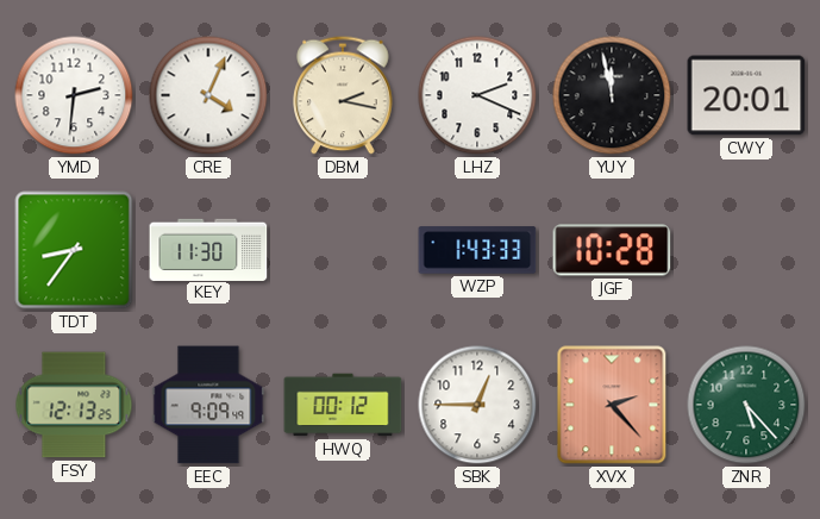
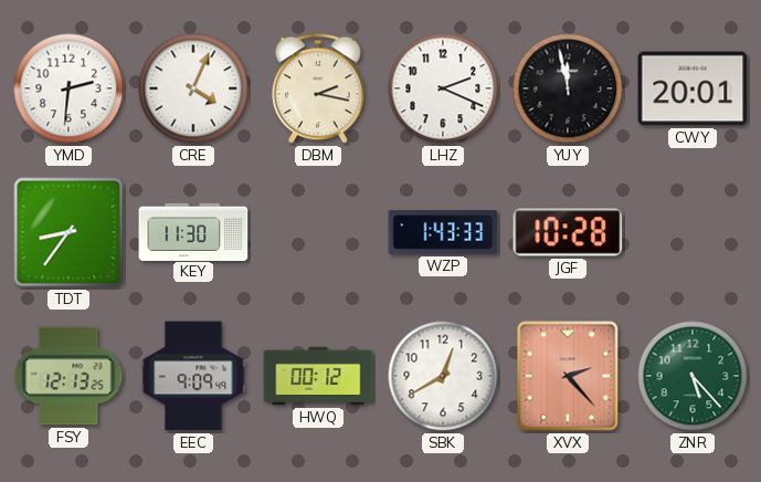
SBK: 12:45 -> 12:40
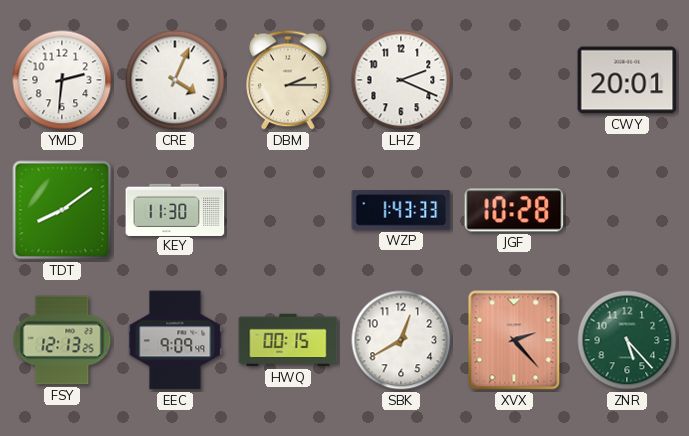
DBM: 2:17 -> 2:15
YUY: 11:58 -> none
TDT: 8:36 -> 8:09
HWQ: 00:12 -> 00:15
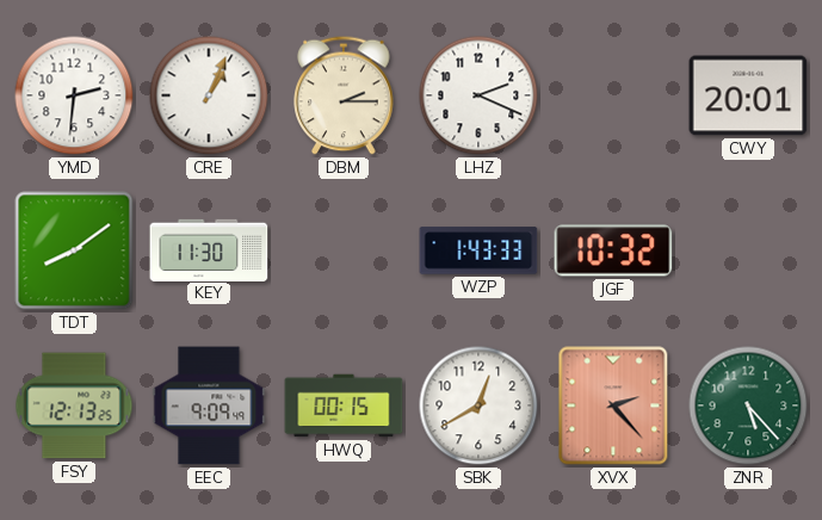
CRE: 4:04 -> 1:04
JGF: 10:28 -> 10:32
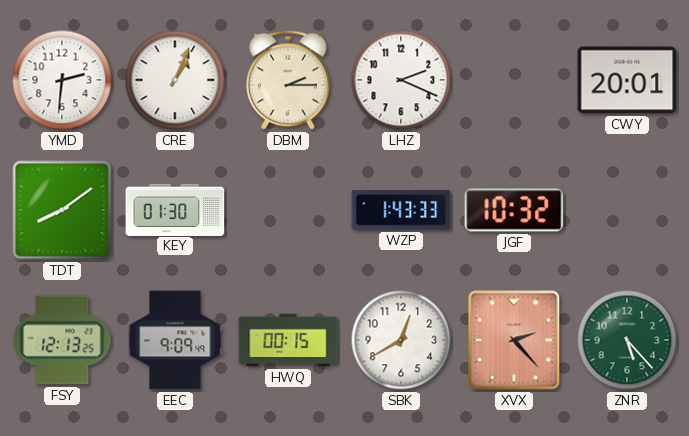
KEY: 11:30 -> 01:30
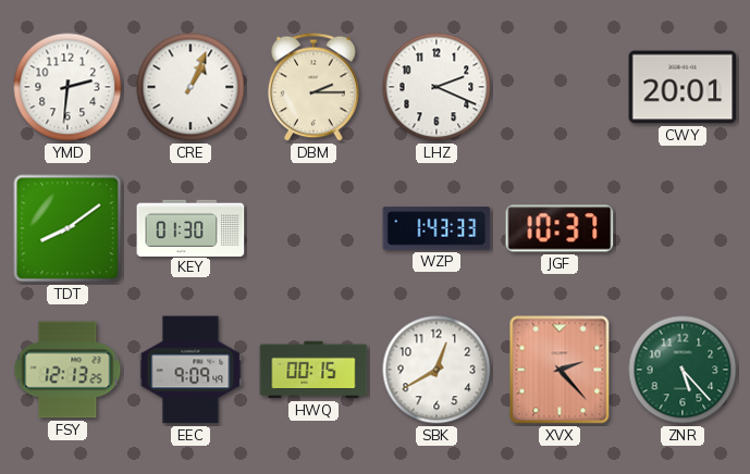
JGF: 10:32 -> 10:37
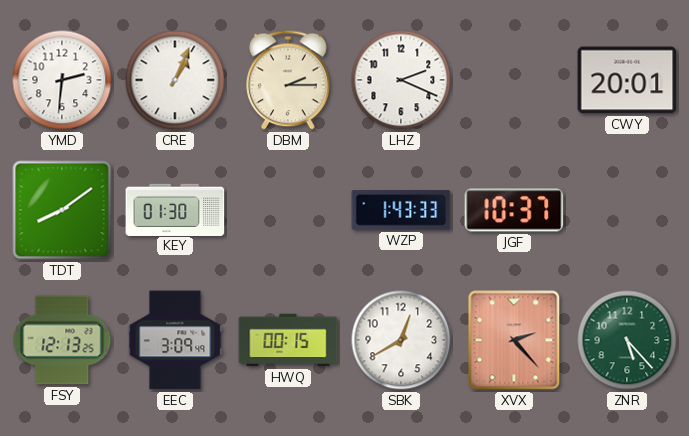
EEC: 9:09 -> 3:09
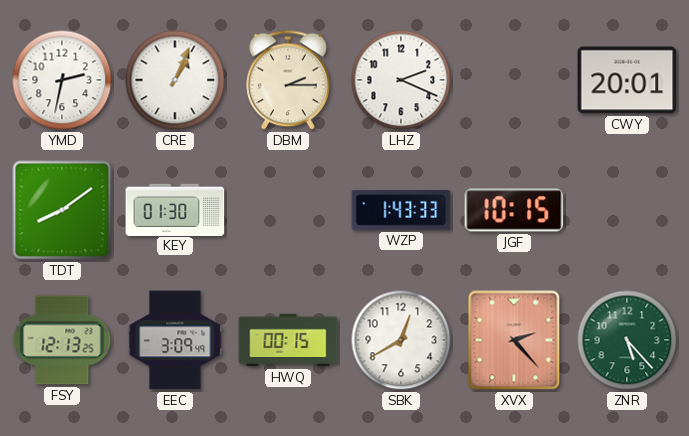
YMD: 2:31 -> 2:32
JGF: 10:37 -> 10:15
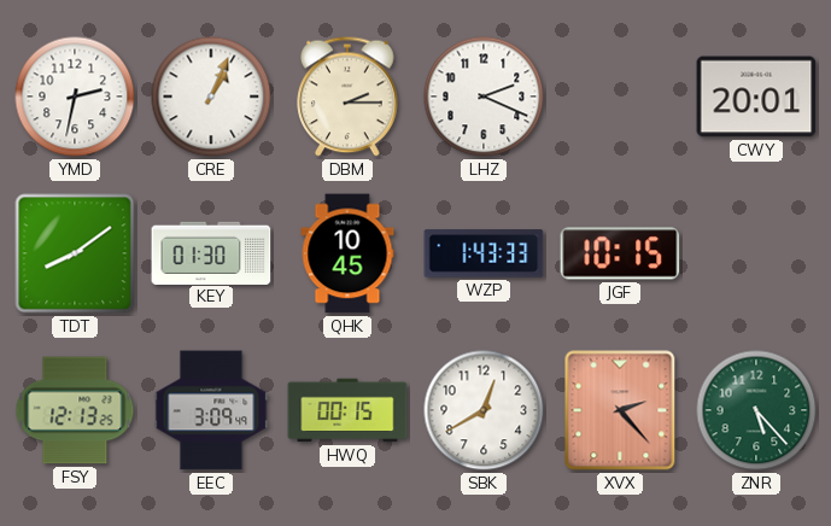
QHK: none -> 10:45
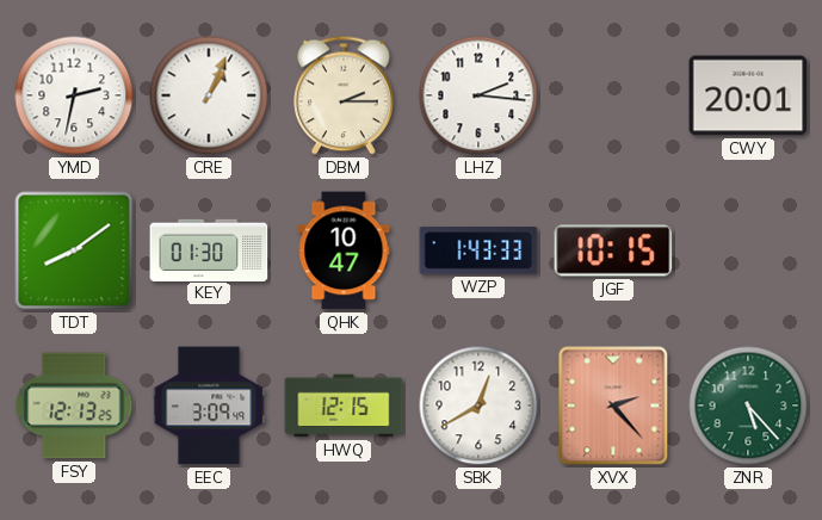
LHZ: 2:19 -> 2:16
QHK: 10:45 -> 10:47
HWQ: 00:15 -> 12:15
